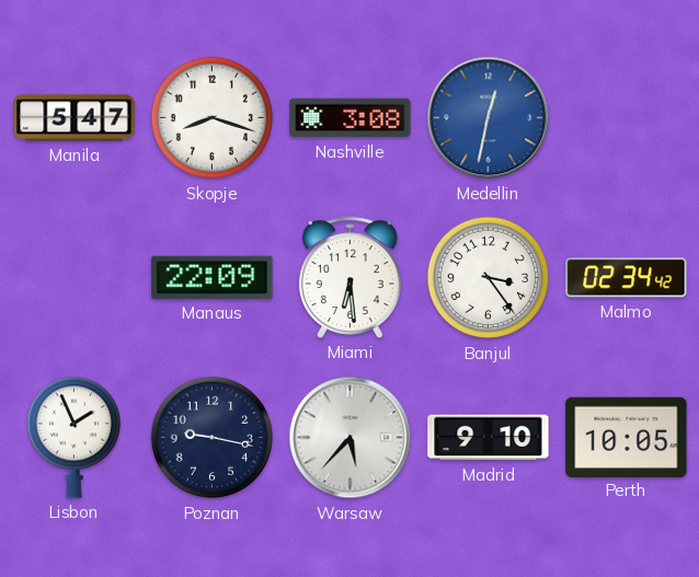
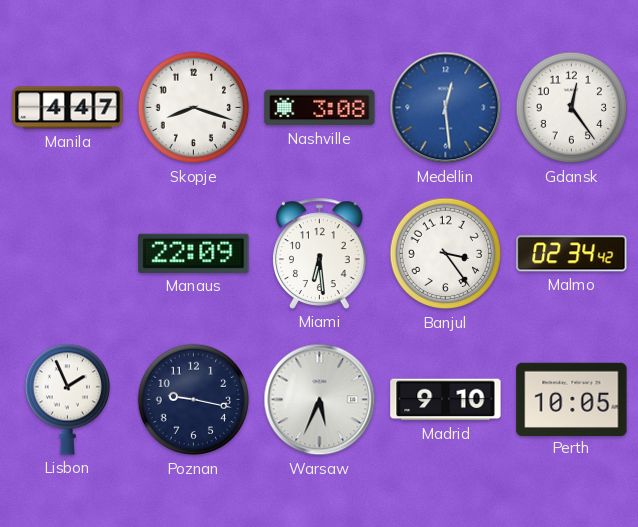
Manila: 5:47 -> 4:47
Medellin: 12:32 -> 12:29
Gdansk: none -> 12:24
Warsaw: 5:37 -> 5:34
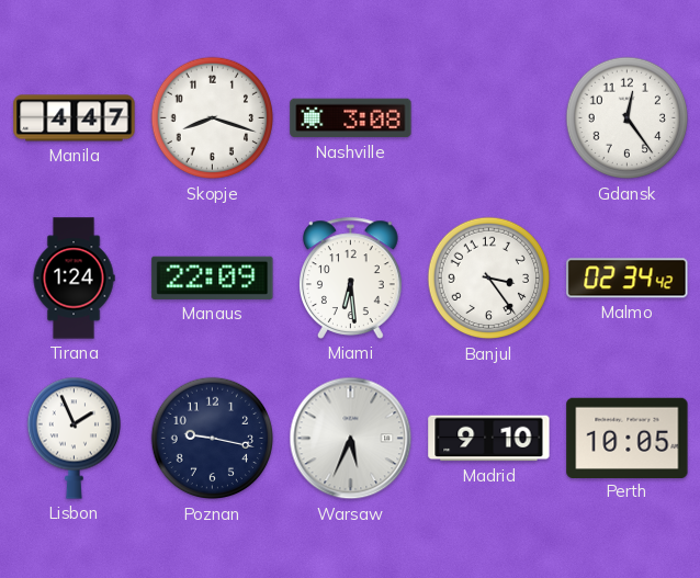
Medellin: 12:29 -> none
Tirana: none -> 1:24
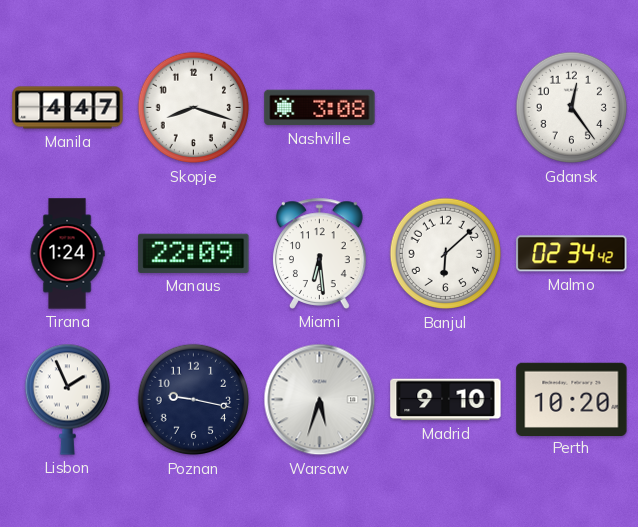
Banjul: 3:24 -> 6:08
Warsaw: 5:34 -> 5:33
Perth: 10:05 -> 10:20
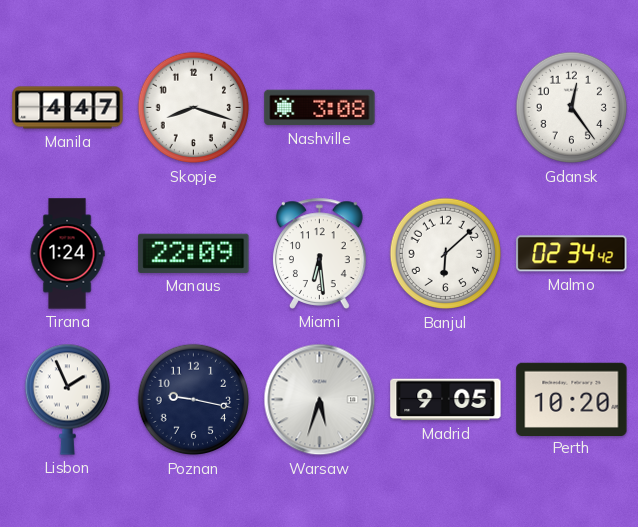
Madrid: 9:10 -> 9:05
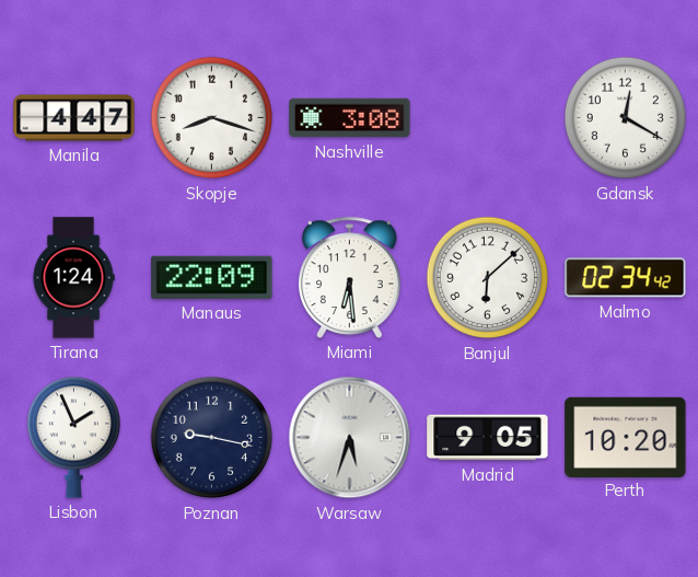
Gdansk: 12:24 -> 12:20
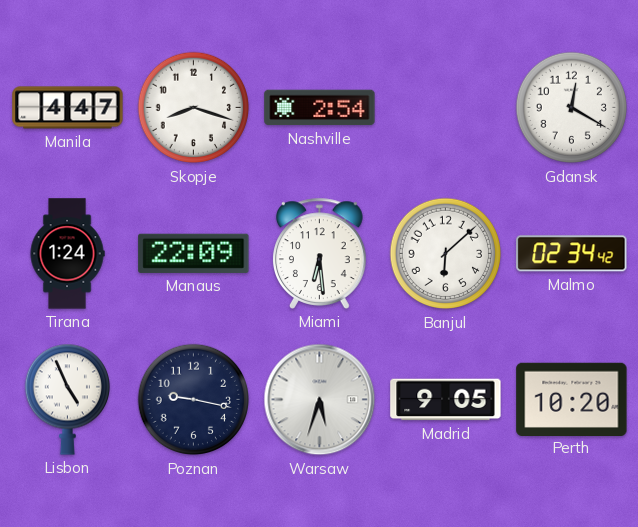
Nashville: 3:08 -> 2:54
Lisbon: 1:56 -> 4:56
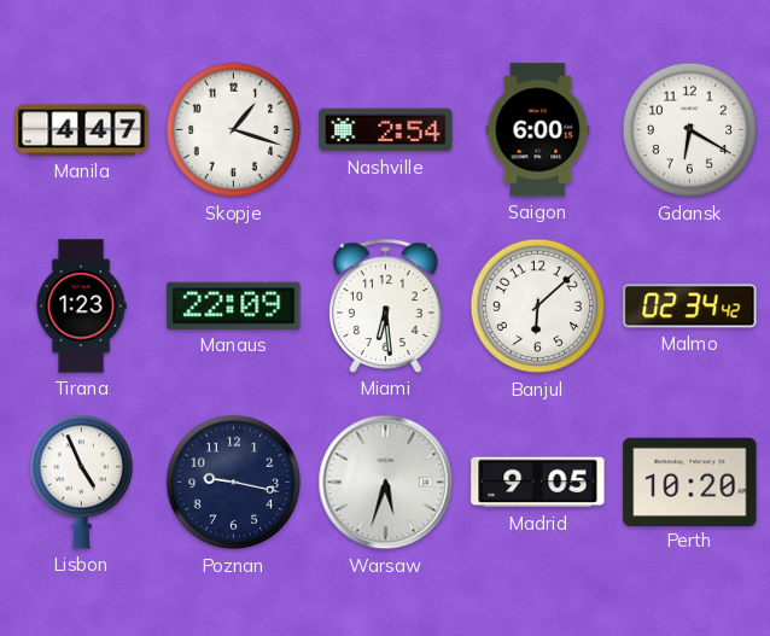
Skopje: 8:18 -> 1:18
Saigon: none -> 6:00
Gdansk: 12:20 -> 6:20
Tirana: 1:24 -> 1:23
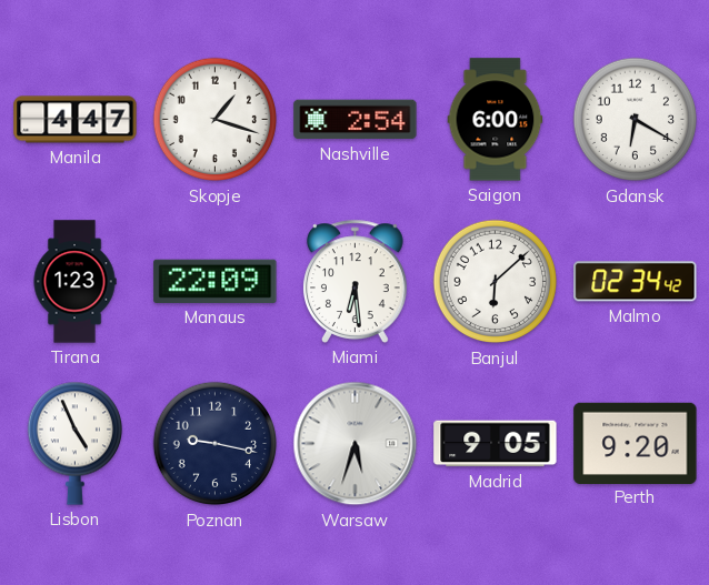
Perth: 10:20 -> 9:20
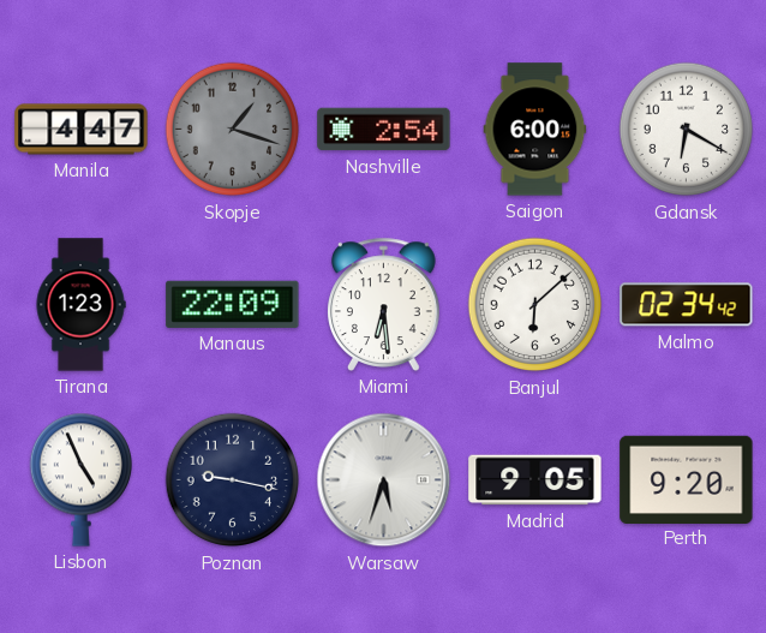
Skopje dial: white -> grey
